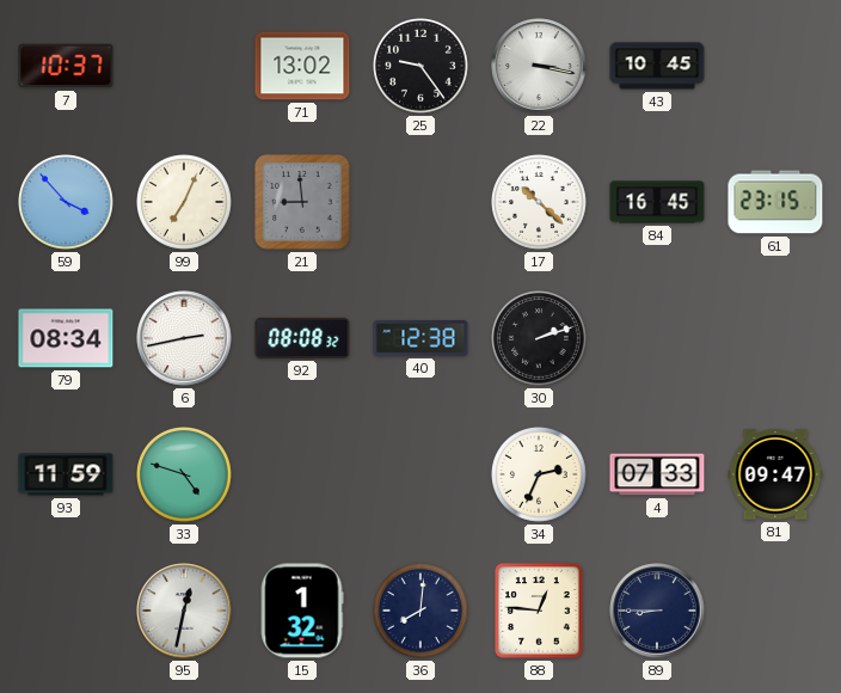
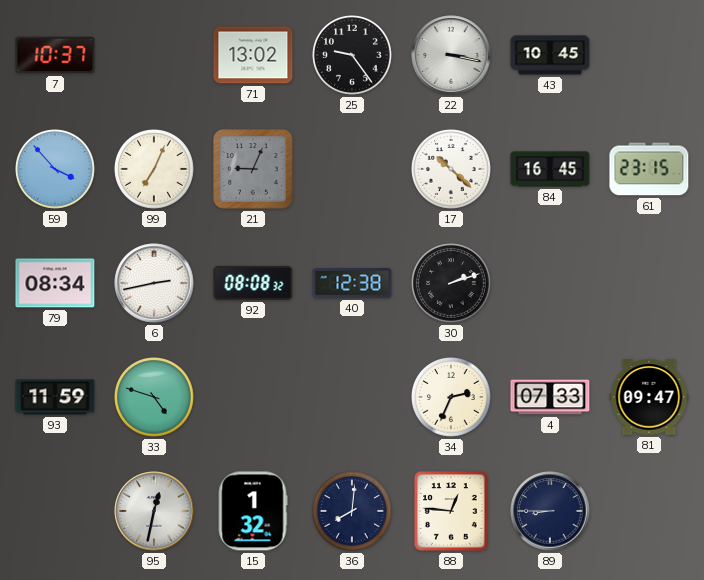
21: 8:59 -> 9:04
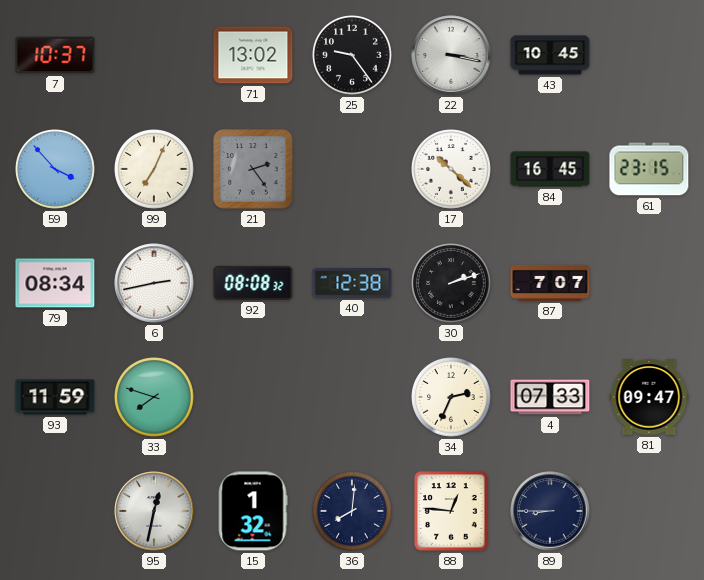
21: 9:04 -> 2:24
87: none -> 7:07
33: 4:48 -> 7:48
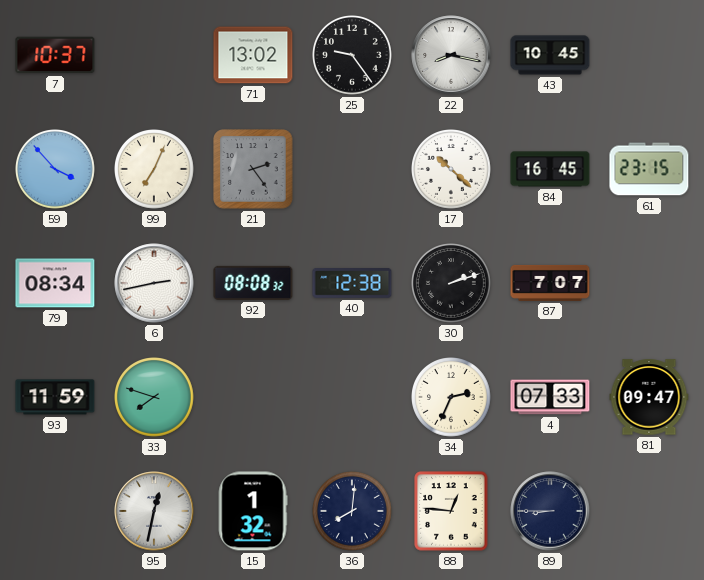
22: 3:17 -> 8:17
